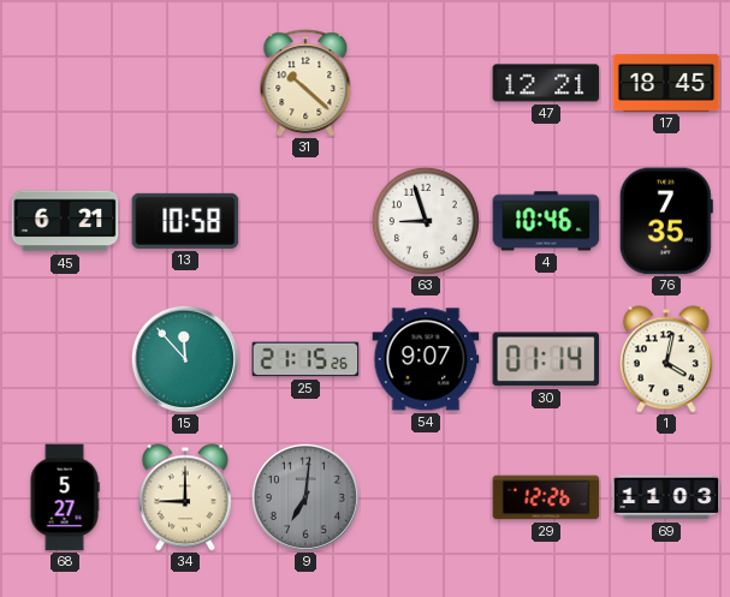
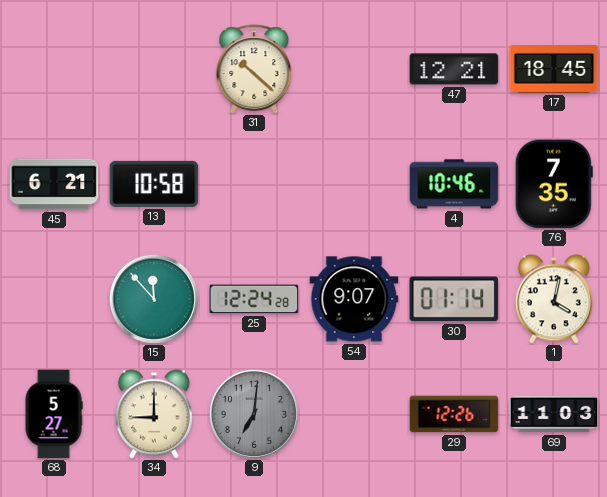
63: 8:57 -> none
25: 21:15 -> 12:24
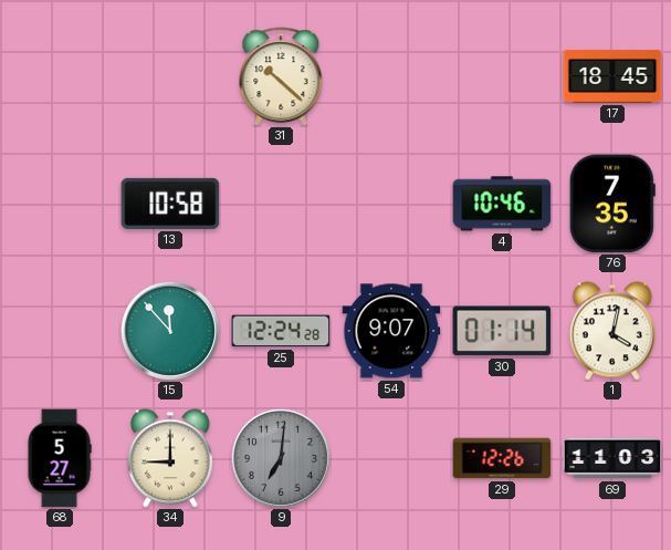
47: 12:21 -> none
45: 6:21 -> none
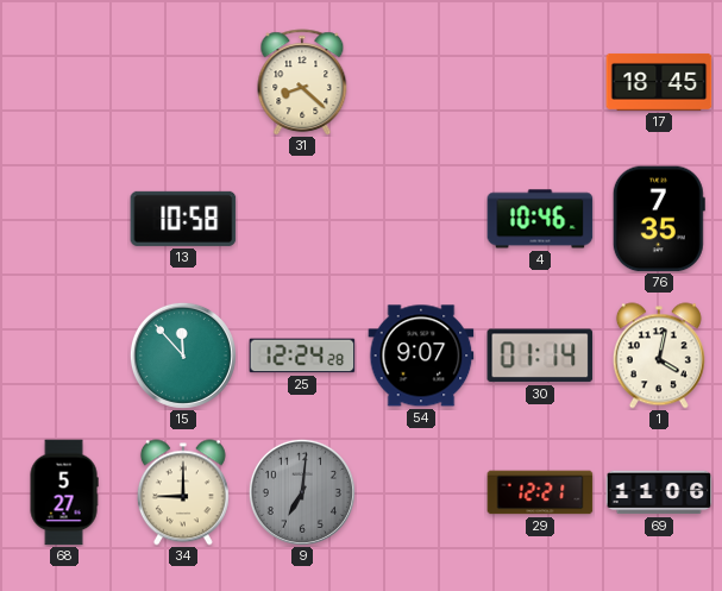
31: 10:22 -> 8:22
29: 12:26 -> 12:21
69: 11:03 -> 11:06
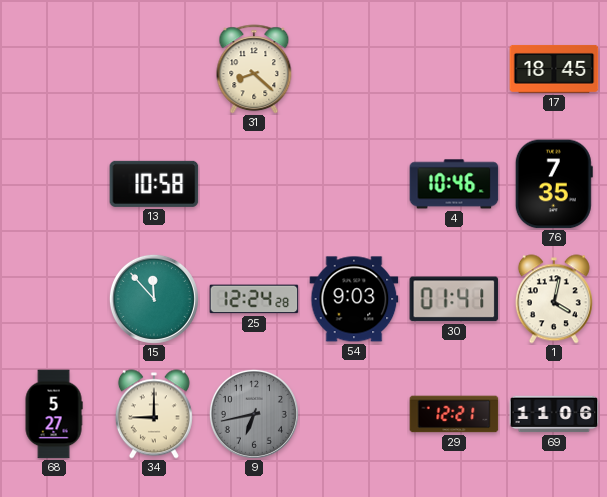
54: 9:07 -> 9:03
30: 01:14 -> 01:41
9: 7:01 -> 6:43
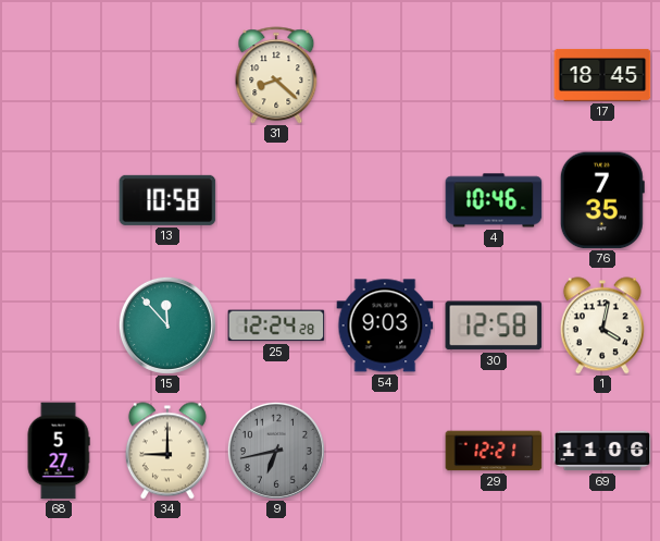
30: 01:41 -> 12:58
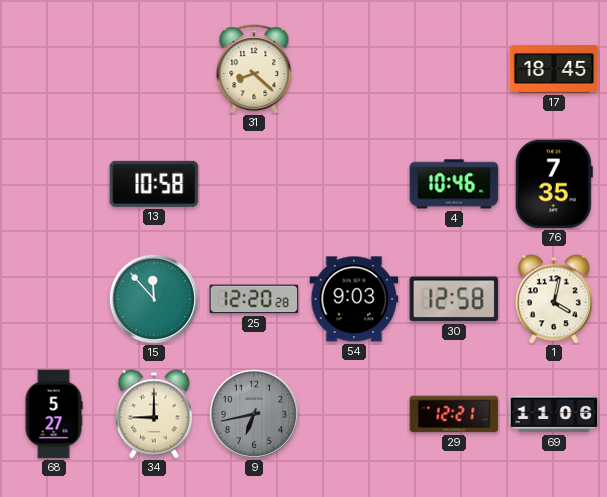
25: 12:24 -> 12:20
